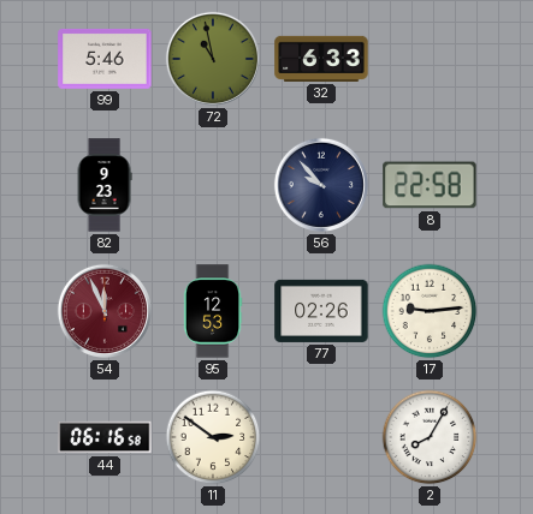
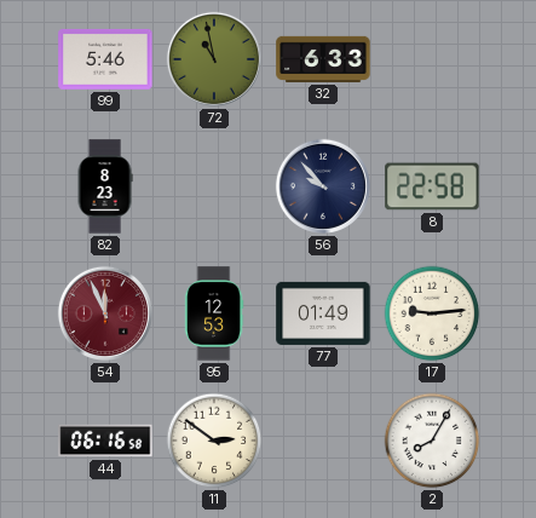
82: 9:23 -> 8:23
77: 02:26 -> 01:49
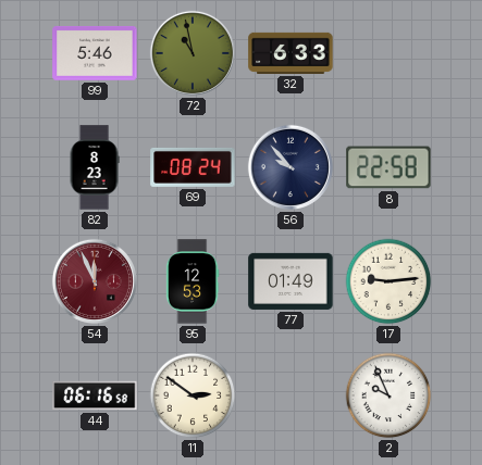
69: none -> 08:24
2: 8:05 -> 9:56
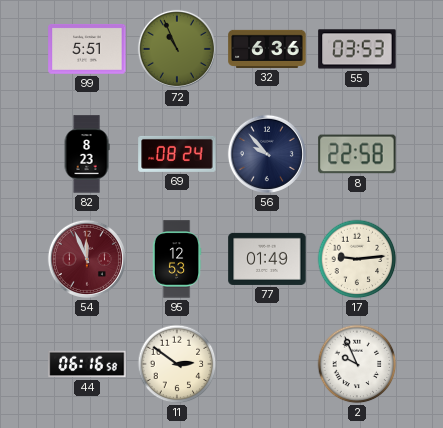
99: 5:46 -> 5:51
72: 10:58 -> 10:56
32: 6:33 -> 6:36
55: none -> 03:53
